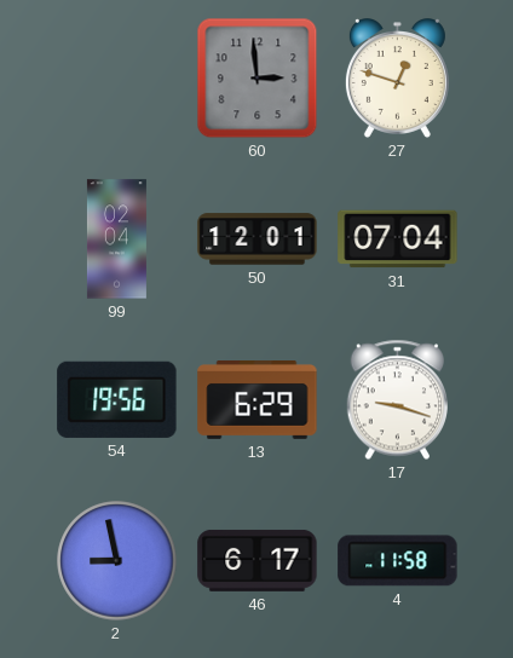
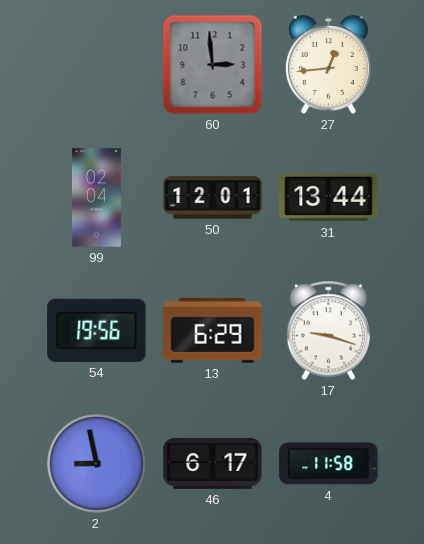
27: 12:48 -> 12:44
31: 07:04 -> 13:44
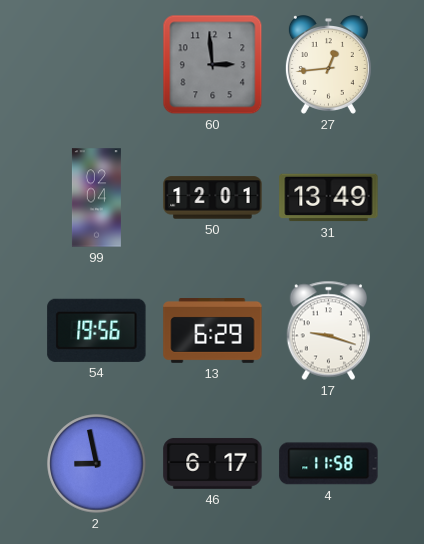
31: 13:44 -> 13:49
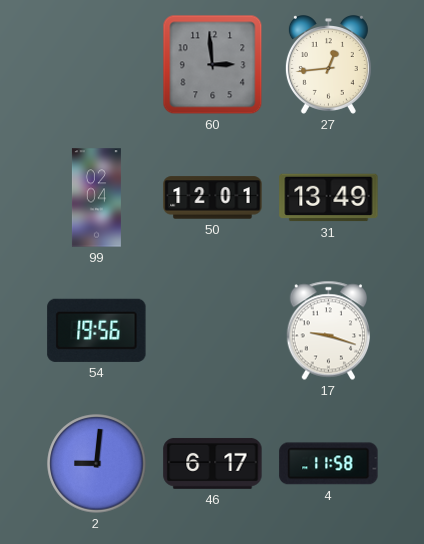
13: 6:29 -> none
2: 8:58 -> 9:01
